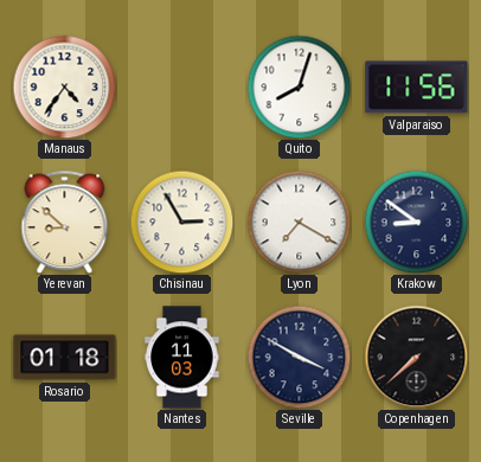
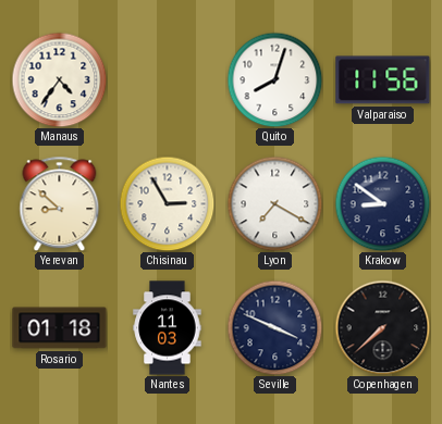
Seville: 3:50 -> 3:49
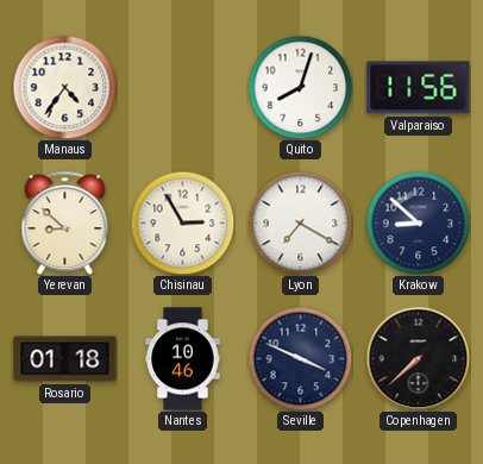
Krakow: 8:51 -> 8:52
Nantes: 11:03 -> 10:46
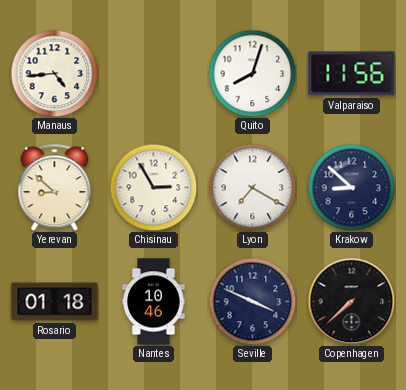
Manaus: 4:36 -> 4:44
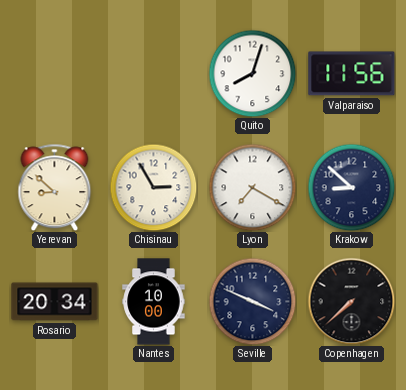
Manaus: 4:44 -> none
Rosario: 01:18 -> 20:34
Nantes: 10:46 -> 10:00
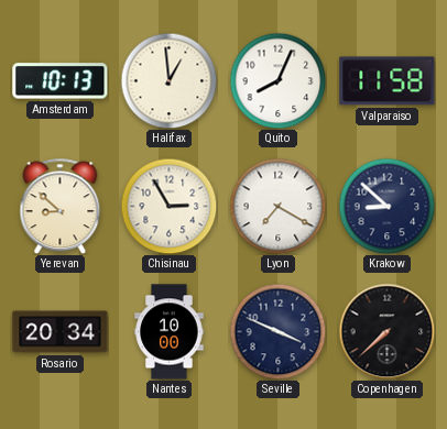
Amsterdam: none -> 10:13
Halifax: none -> 12:59
Quito: 8:03 -> 8:04
Valparaiso: 11:56 -> 11:58
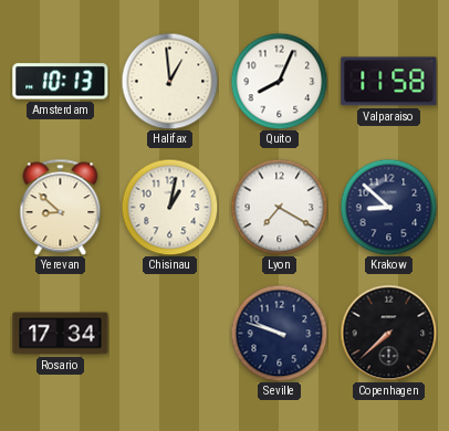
Chisinau: 2:55 -> 1:02
Rosario: 20:34 -> 17:34
Nantes: 10:00 -> none
Seville: 3:49 -> 9:48
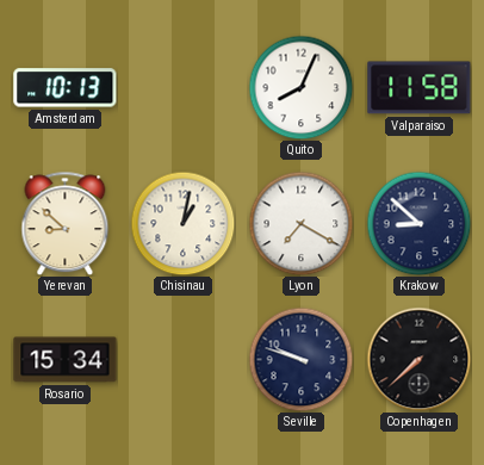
Halifax: 12:59 -> none
Rosario: 17:34 -> 15:34
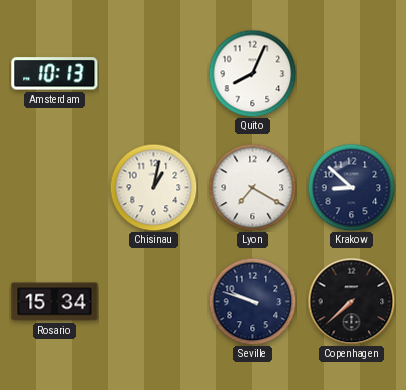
Valparaiso: 11:58 -> none
Yerevan: 8:52 -> none
